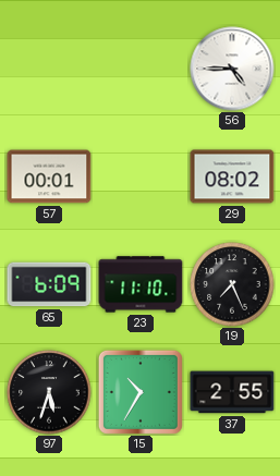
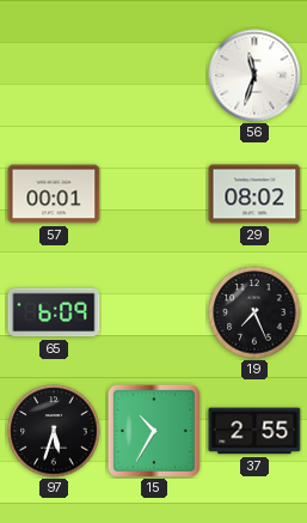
56: 4:45 -> 11:33
23: 11:10 -> none
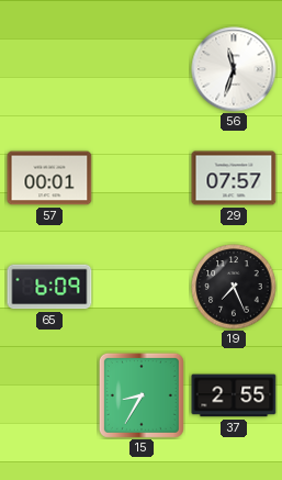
29: 08:02 -> 07:57
97: 5:33 -> none
15: 10:35 -> 8:35
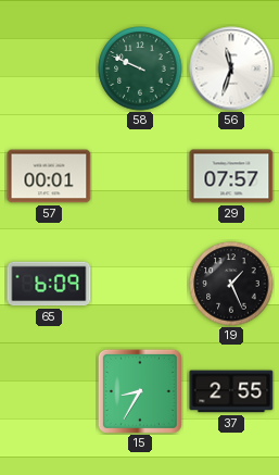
58: none -> 9:49
19: 7:26 -> 1:26
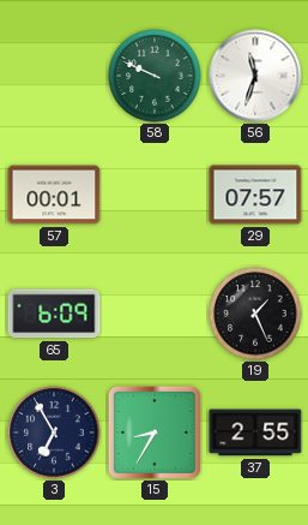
3: none -> 6:55
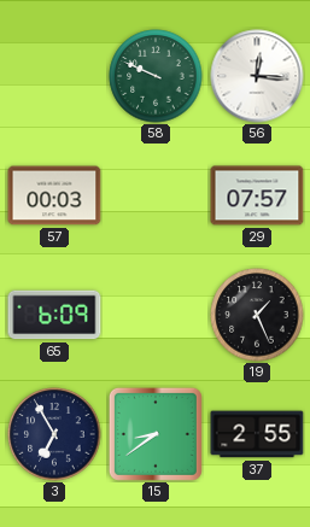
56: 11:33 -> 12:16
57: 00:01 -> 00:03
15: 8:35 -> 8:39
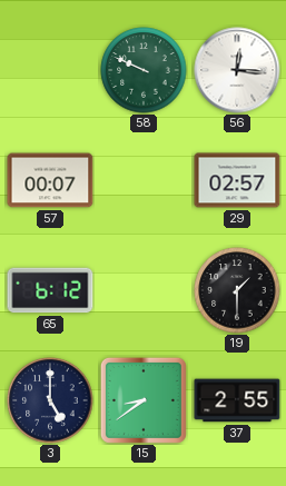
57: 00:03 -> 00:07
29: 07:57 -> 02:57
65: 6:09 -> 6:12
19: 1:26 -> 1:30
3: 6:55 -> 5:00
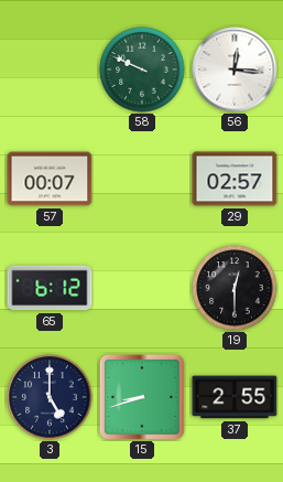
19: 1:30 -> 12:30
15: 8:39 -> 8:42
